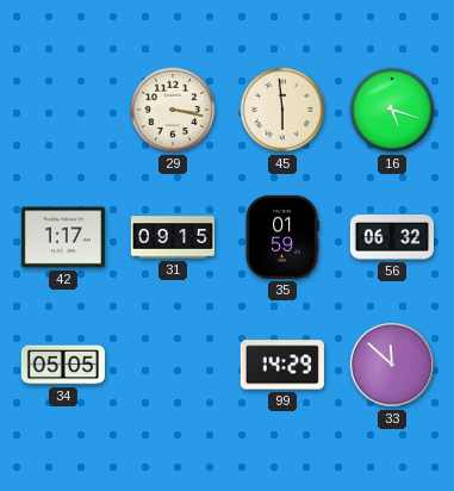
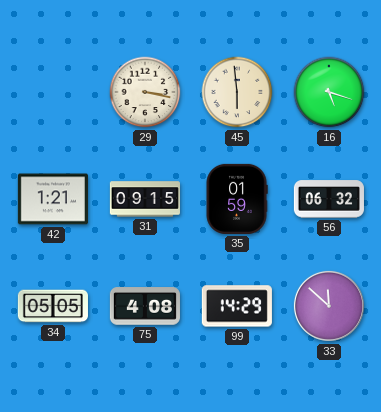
42: 1:17 -> 1:21
75: none -> 4:08
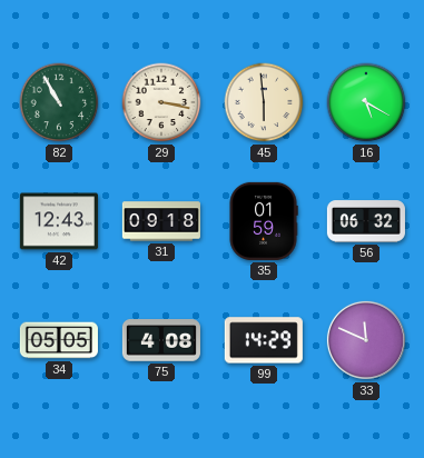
82: none -> 10:55
16: 5:18 -> 5:20
42: 1:21 -> 12:43
31: 09:15 -> 09:18
33: 11:52 -> 11:49
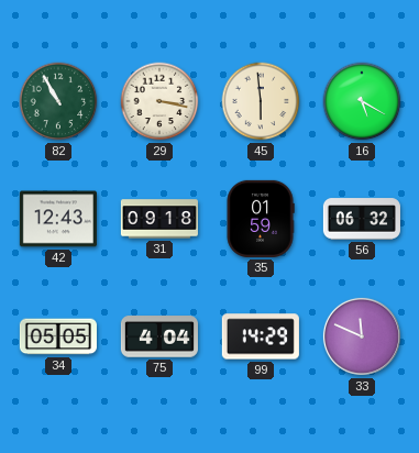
75: 4:08 -> 4:04
